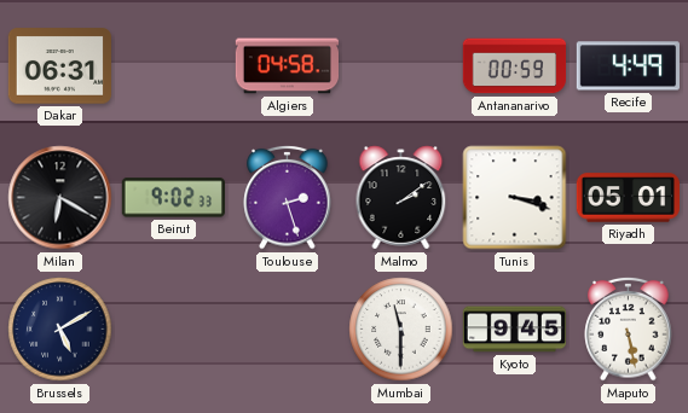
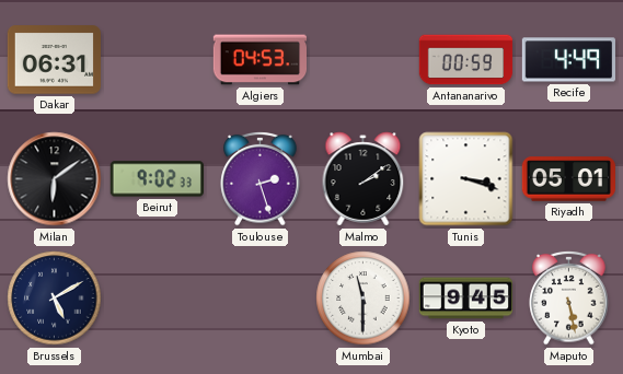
Algiers: 04:58 -> 04:53
Milan: 6:20 -> 6:09
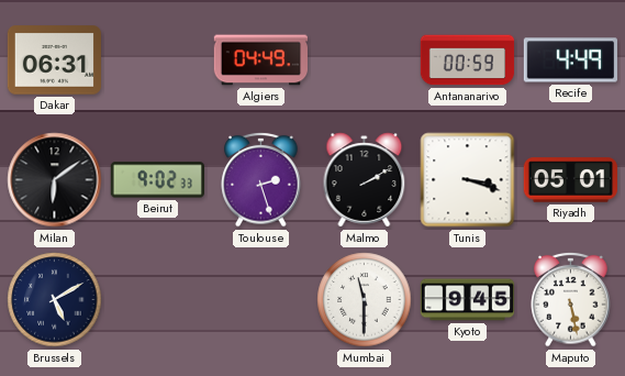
Algiers: 04:53 -> 04:49
Malmo: 2:09 -> 2:10
